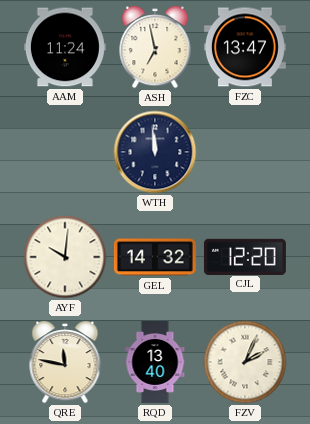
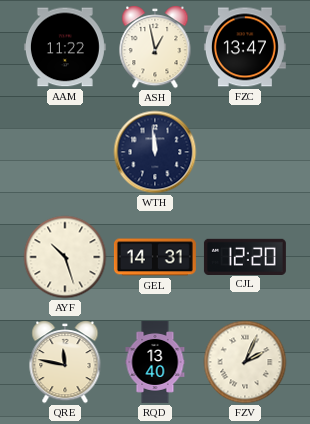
AAM: 11:24 -> 11:22
ASH: 6:58 -> 12:58
AYF: 10:01 -> 10:27
GEL: 14:32 -> 14:31
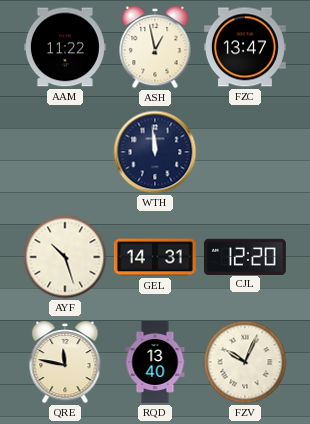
FZV: 2:04 -> 10:04
